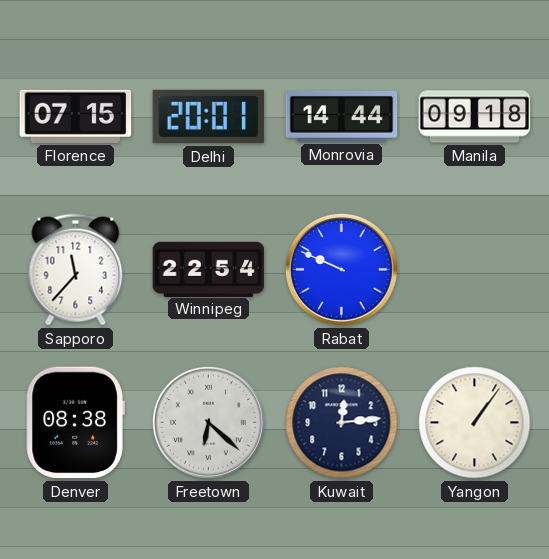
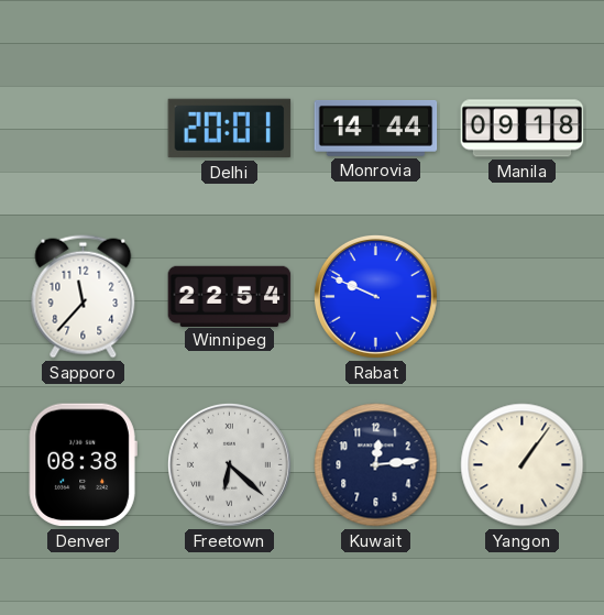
Florence: 07:15 -> none
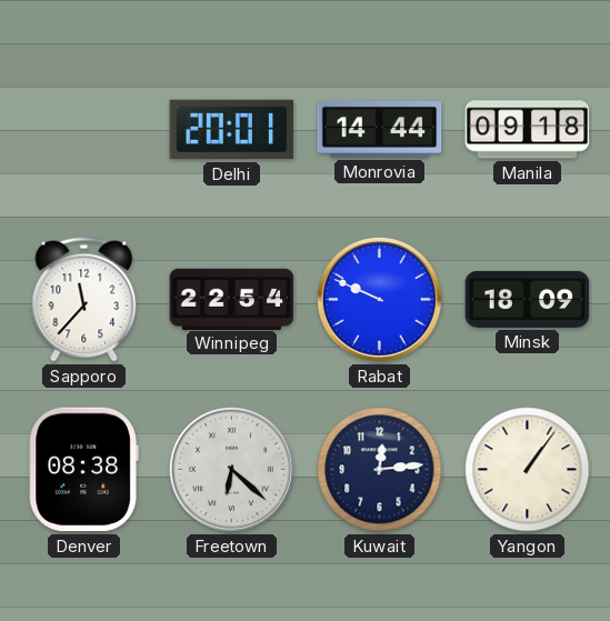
Minsk: none -> 18:09
